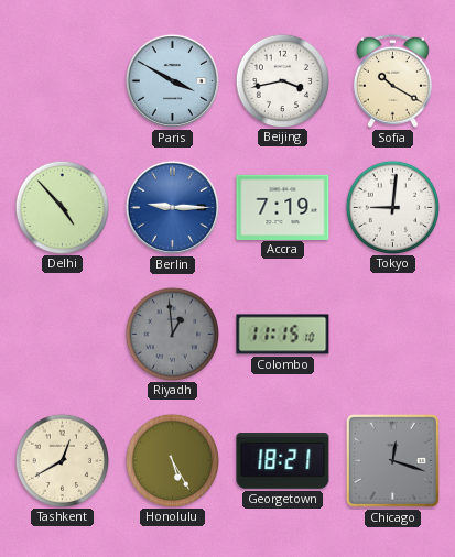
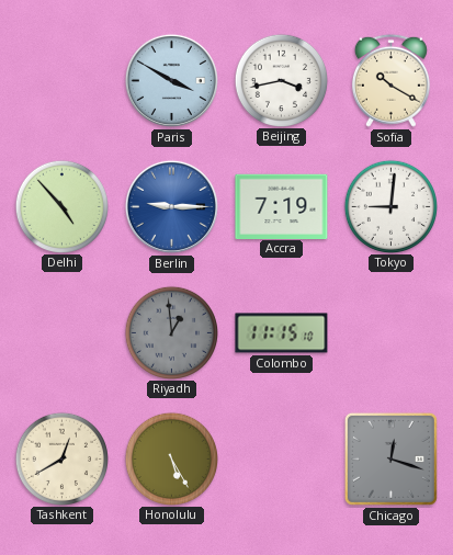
Georgetown: 18:21 -> none
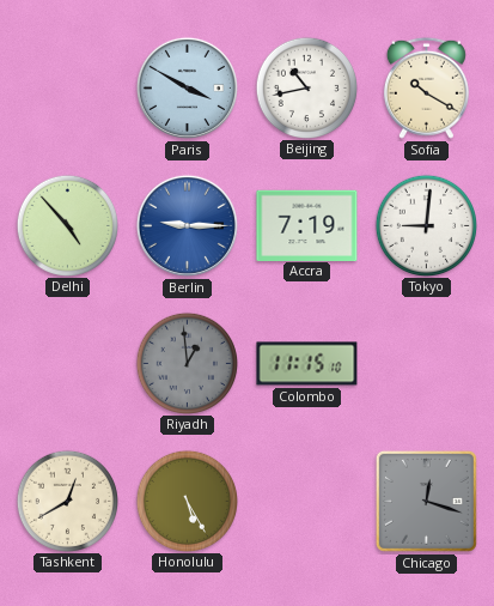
Beijing: 3:43 -> 10:43
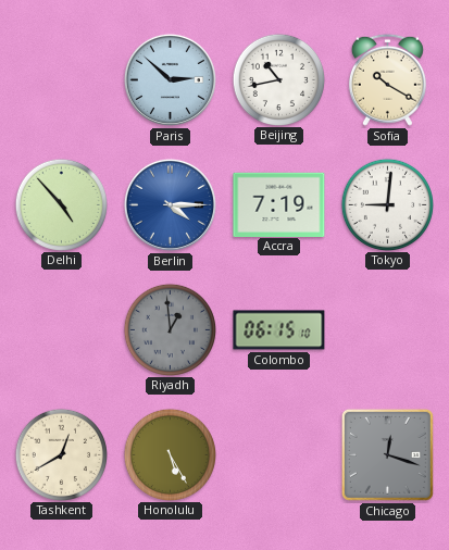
Paris: 3:50 -> 2:52
Berlin: 9:15 -> 4:15
Colombo: 11:15 -> 06:15
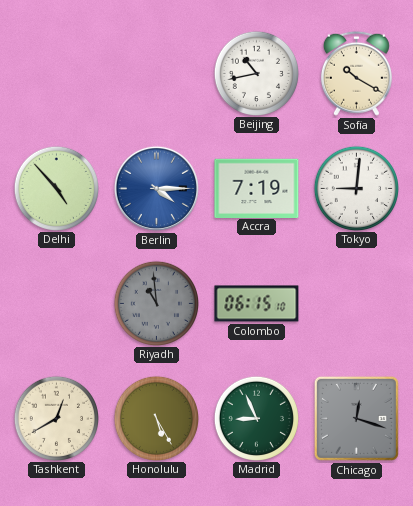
Paris: 2:52 -> none
Riyadh: 12:59 -> 10:59
Madrid: none -> 8:56
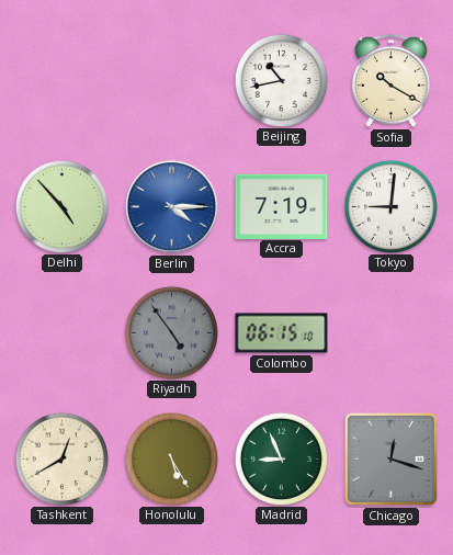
Riyadh: 10:59 -> 4:54
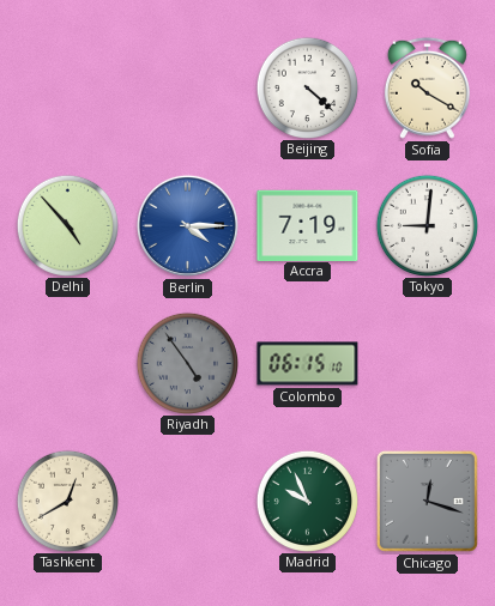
Beijing: 10:43 -> 4:22
Honolulu: 5:25 -> none
Madrid: 8:56 -> 9:56
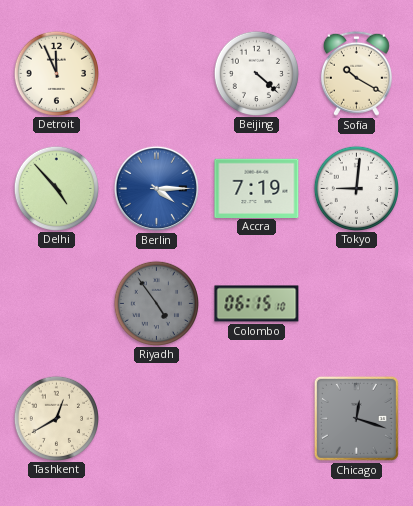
Detroit: none -> 11:56
Madrid: 9:56 -> none
